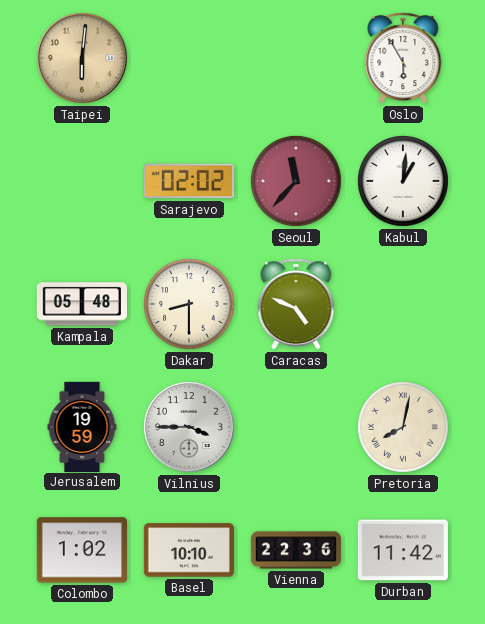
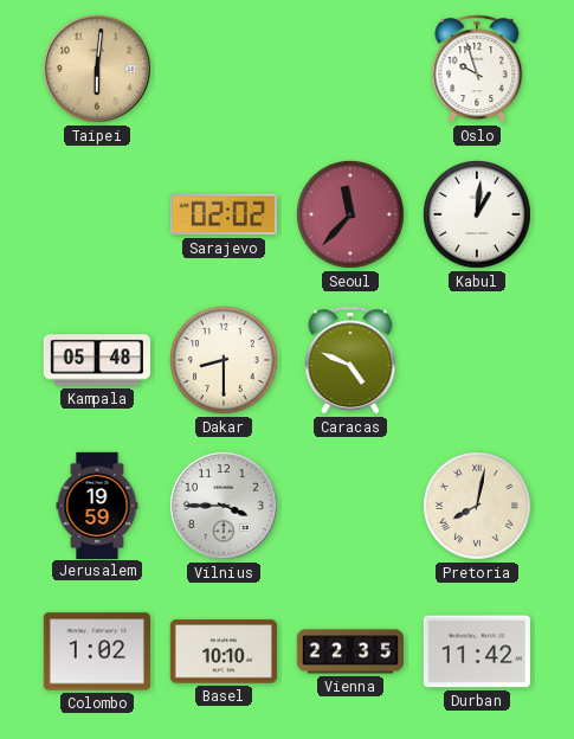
Oslo: 5:55 -> 9:57
Vienna: 22:36 -> 22:35
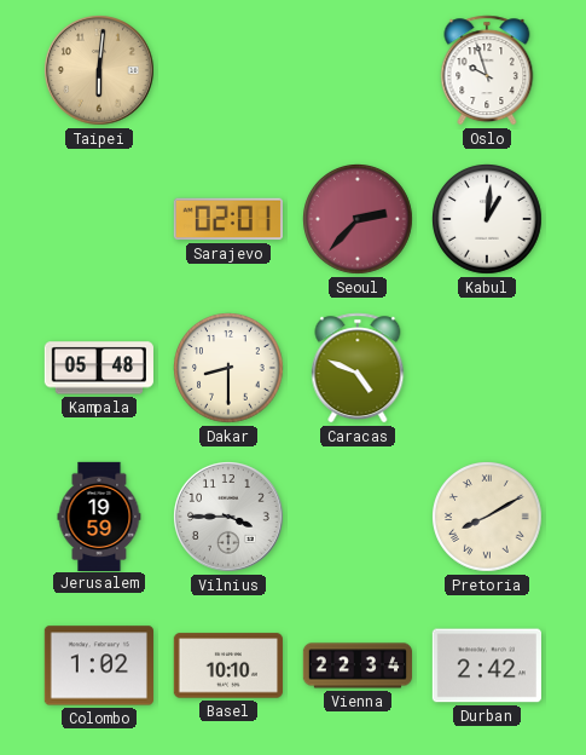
Sarajevo: 02:02 -> 02:01
Seoul: 11:37 -> 2:37
Pretoria: 8:02 -> 8:10
Vienna: 22:35 -> 22:34
Durban: 11:42 -> 2:42
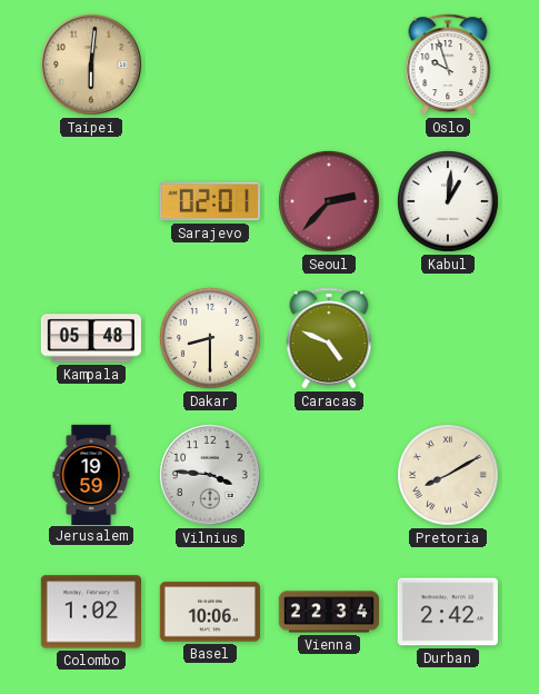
Vilnius: 3:45 -> 3:46
Basel: 10:10 -> 10:06
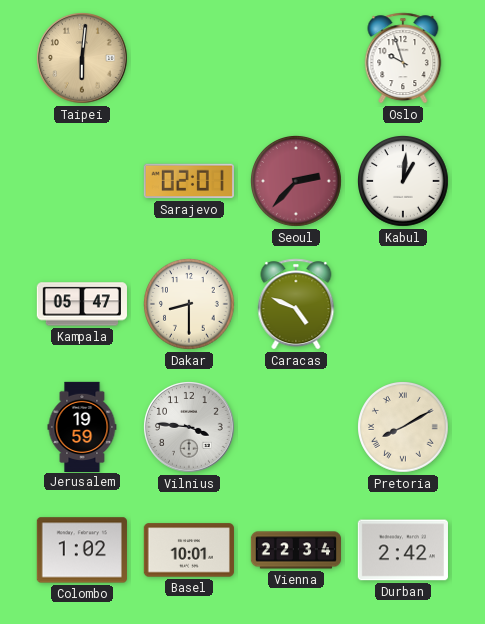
Kampala: 05:48 -> 05:47
Basel: 10:06 -> 10:01
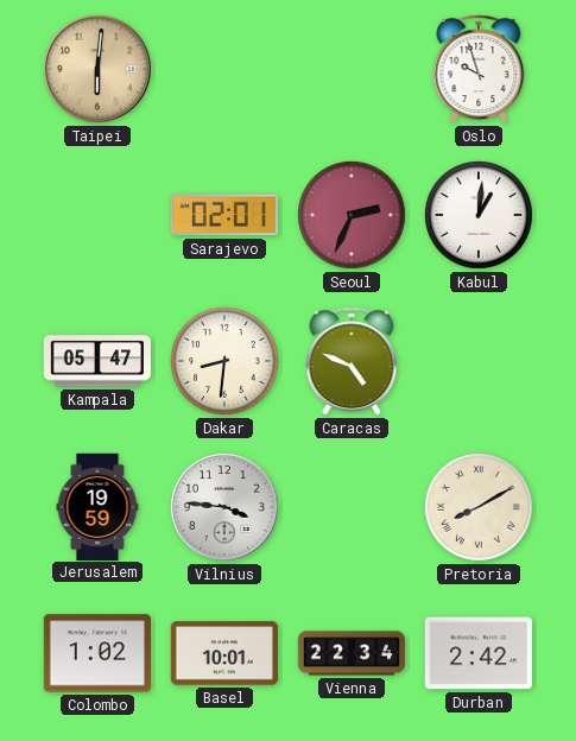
Seoul: 2:37 -> 2:34
Dakar: 8:30 -> 8:31
